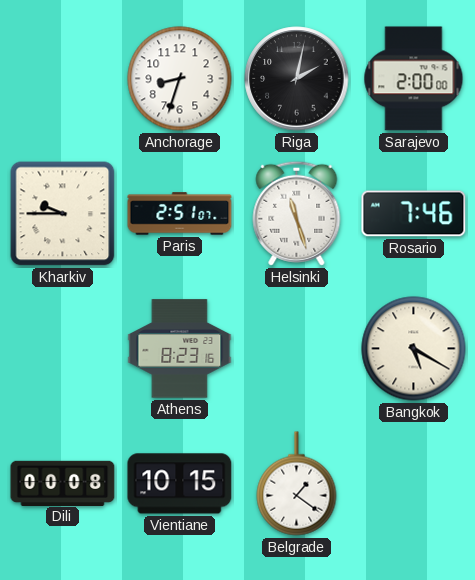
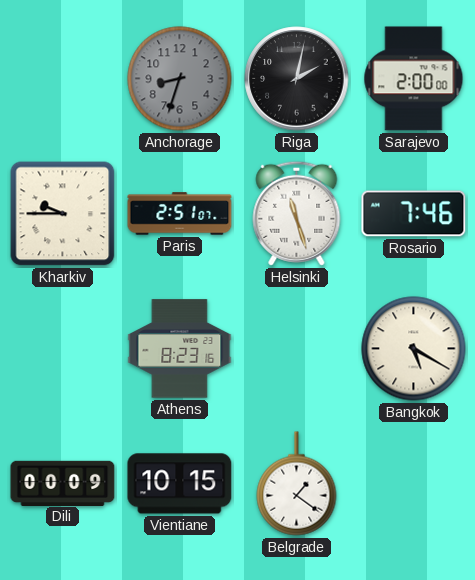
Anchorage dial: white -> grey
Dili: 00:08 -> 00:09
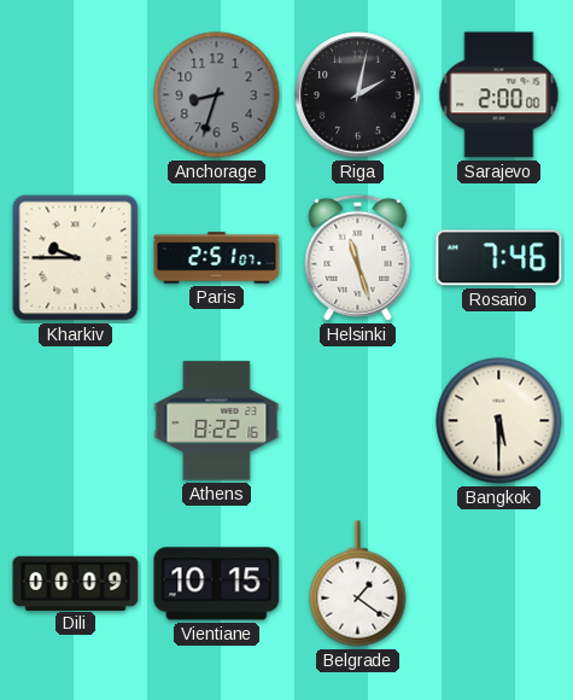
Athens: 8:23 -> 8:22
Bangkok: 5:20 -> 5:30
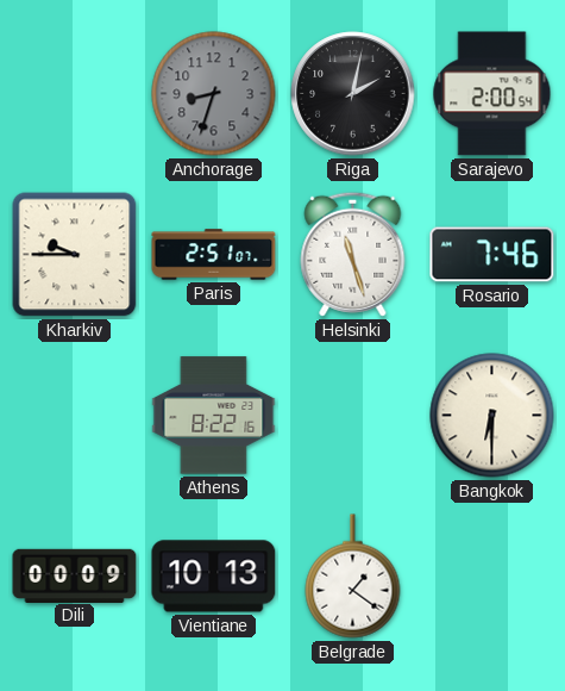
Sarajevo: 2:00:00 -> 2:00:54
Bangkok: 5:30 -> 6:30
Vientiane: 10:15 -> 10:13
